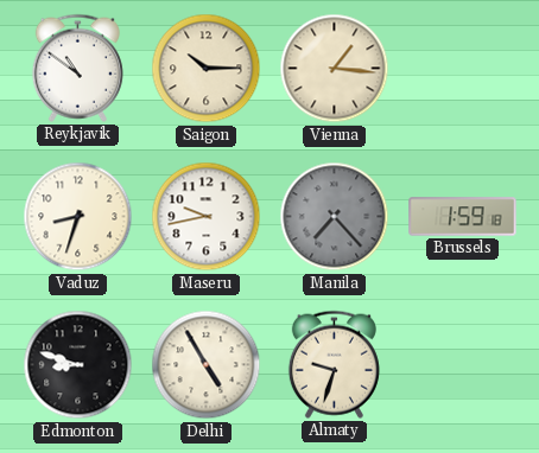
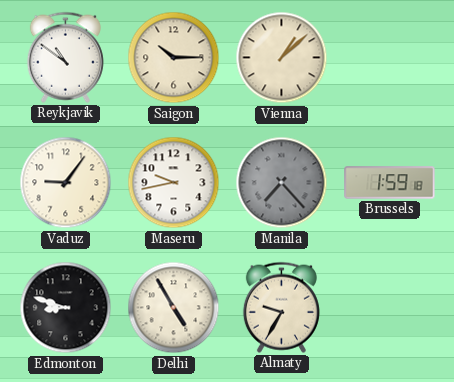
Vienna: 1:16 -> 1:08
Vaduz: 8:33 -> 9:06
Almaty: 9:33 -> 9:35
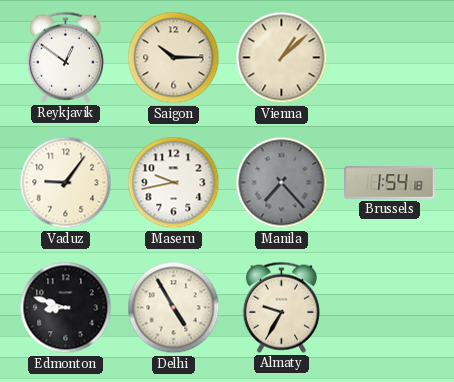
Reykjavik: 10:51 -> 12:51
Brussels: 1:59 -> 1:54
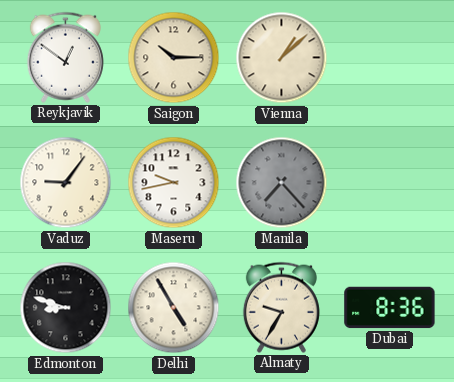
Brussels: 1:54 -> none
Dubai: none -> 8:36
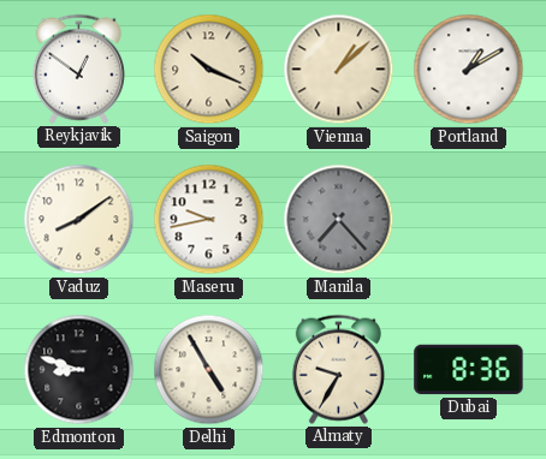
Saigon: 10:15 -> 10:19
Portland: none -> 1:10
Vaduz: 9:06 -> 8:09
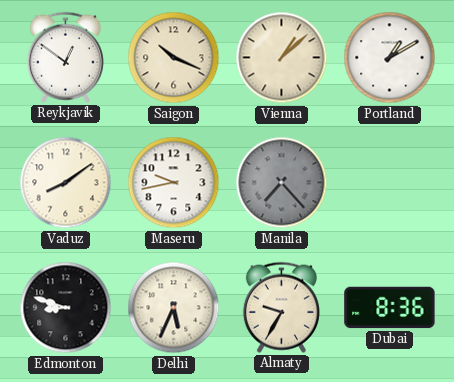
Delhi: 4:55 -> 5:34
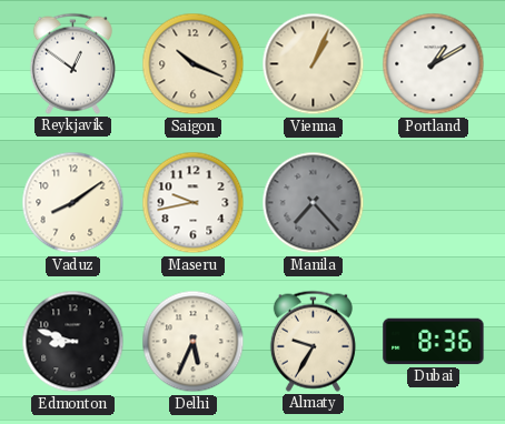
Vienna: 1:08 -> 1:04
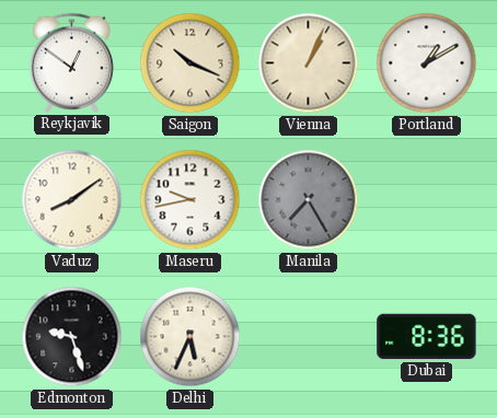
Manila: 7:23 -> 7:25
Edmonton: 8:48 -> 9:27
Almaty: 9:35 -> none
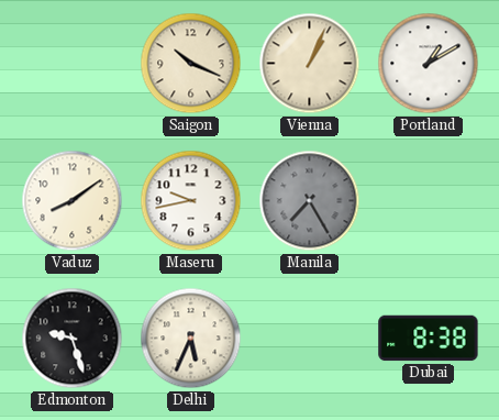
Reykjavik: 12:51 -> none
Dubai: 8:36 -> 8:38
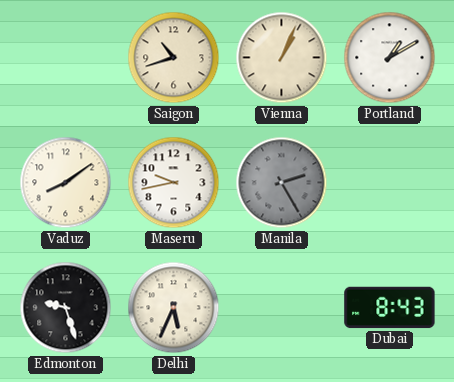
Saigon: 10:19 -> 10:42
Manila: 7:25 -> 2:25
Dubai: 8:38 -> 8:43
